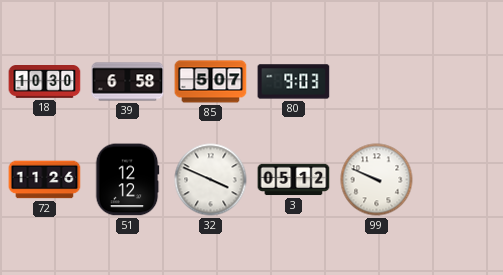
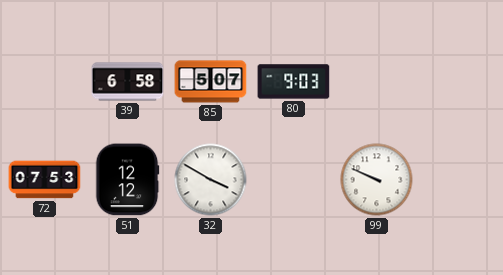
18: 10:30 -> none
72: 11:26 -> 07:53
32: 3:49 -> 3:50
3: 05:12 -> none
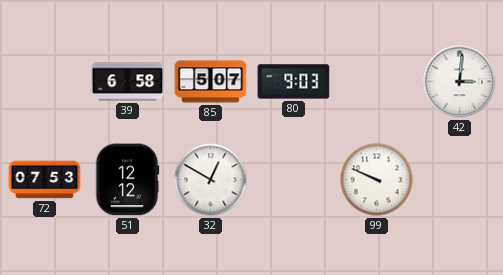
42: none -> 3:01
32: 3:50 -> 12:50
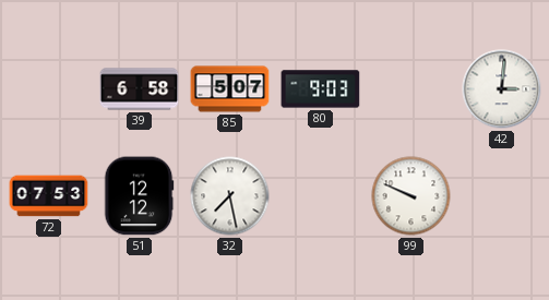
32: 12:50 -> 7:28
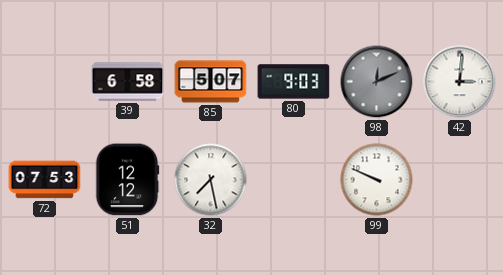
98: none -> 12:11
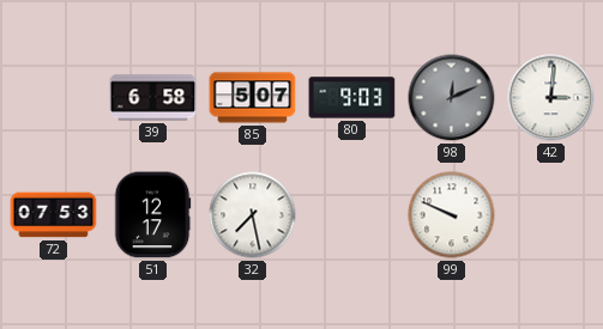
51: 12:12 -> 12:17
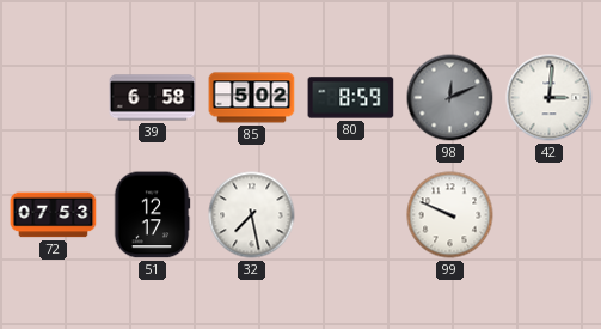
85: 5:07 -> 5:02
80: 9:03 -> 8:59
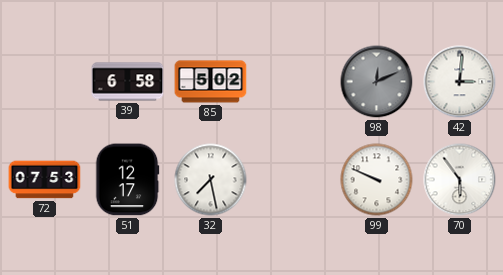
80: 8:59 -> none
70: none -> 5:54
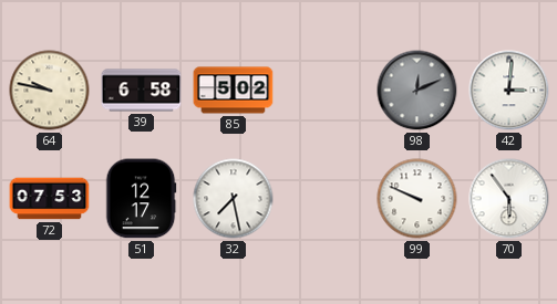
64: none -> 9:47
